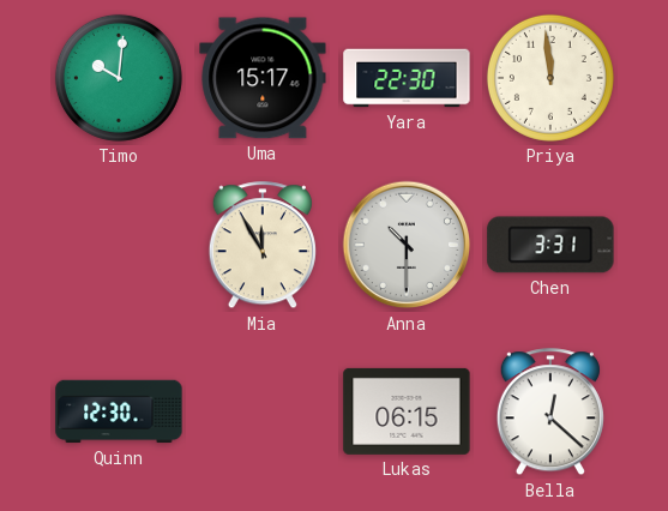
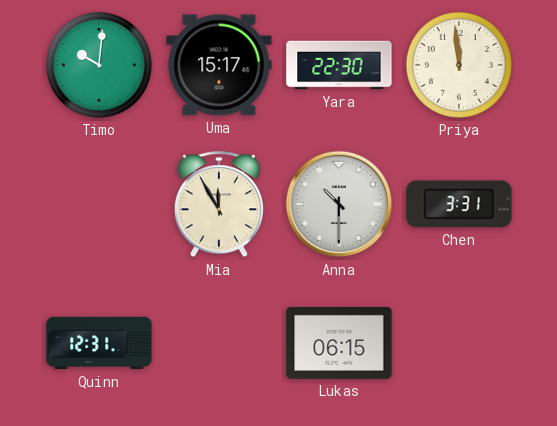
Quinn: 12:30 -> 12:31
Bella: 12:22 -> none
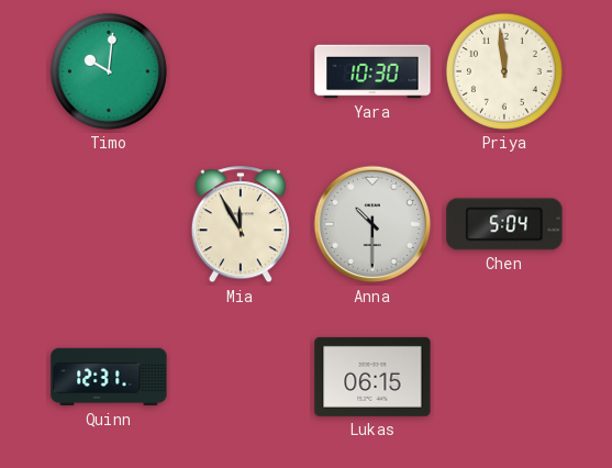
Uma: 15:17 -> none
Yara: 22:30 -> 10:30
Chen: 3:31 -> 5:04
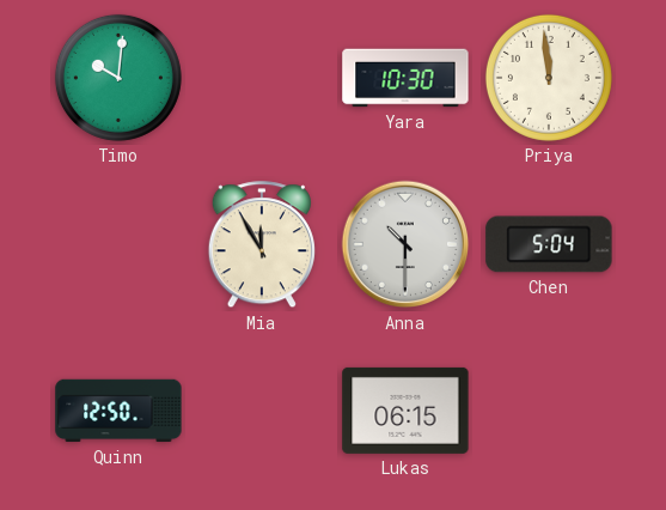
Quinn: 12:31 -> 12:50
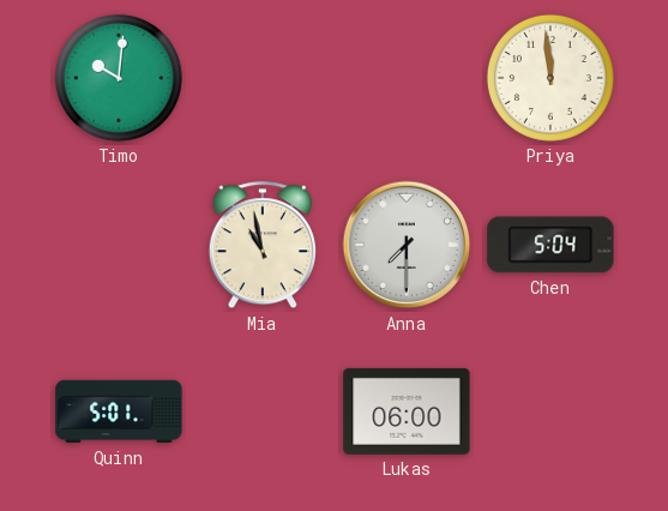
Yara: 10:30 -> none
Mia: 11:55 -> 10:58
Anna: 10:30 -> 7:30
Quinn: 12:50 -> 5:01
Lukas: 06:15 -> 06:00
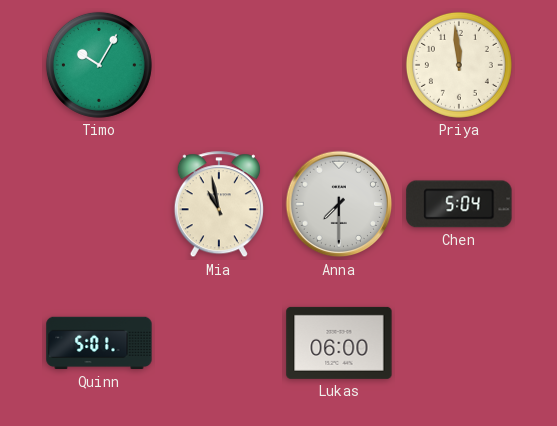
Timo: 10:01 -> 10:05
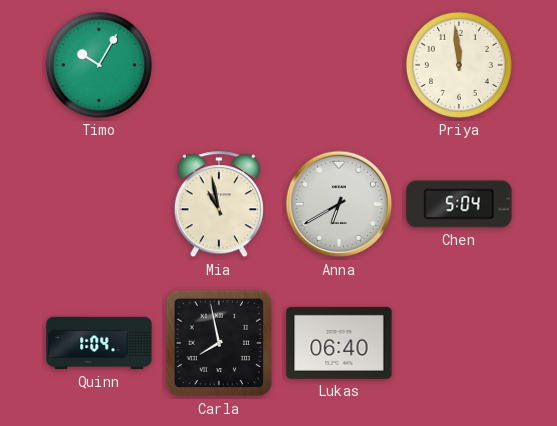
Anna: 7:30 -> 6:40
Quinn: 5:01 -> 1:04
Carla: none -> 7:58
Lukas: 06:00 -> 06:40
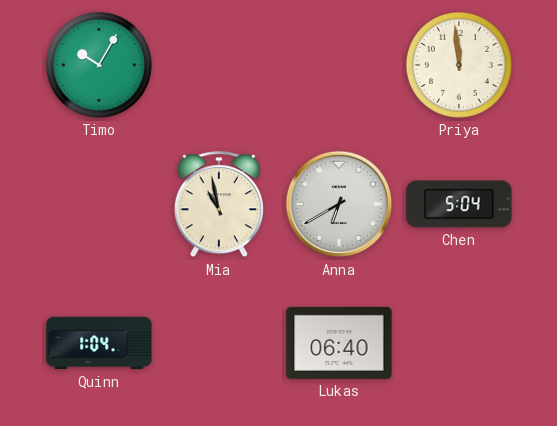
Carla: 7:58 -> none
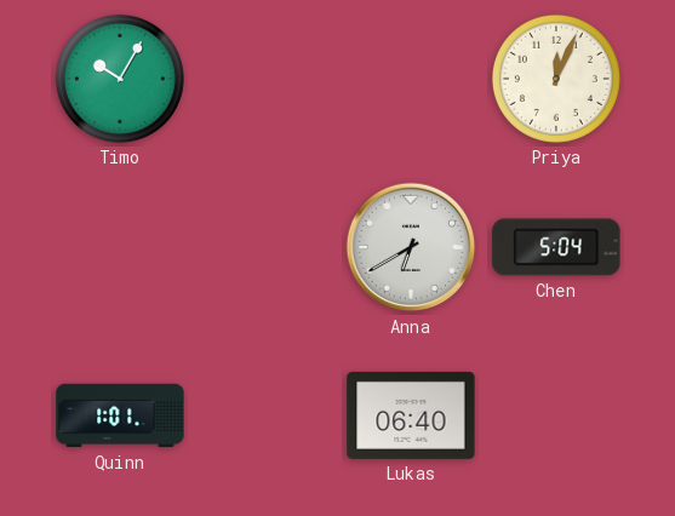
Priya: 11:59 -> 12:04
Mia: 10:58 -> none
Quinn: 1:04 -> 1:01
